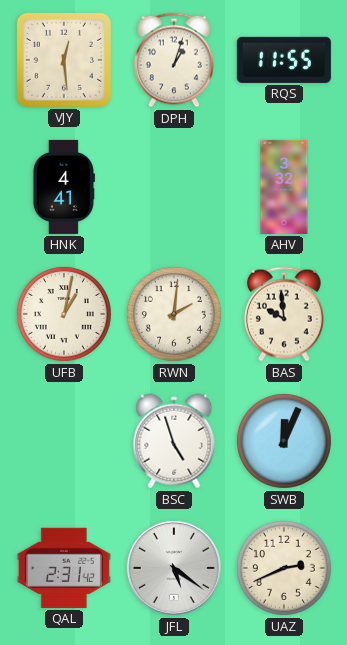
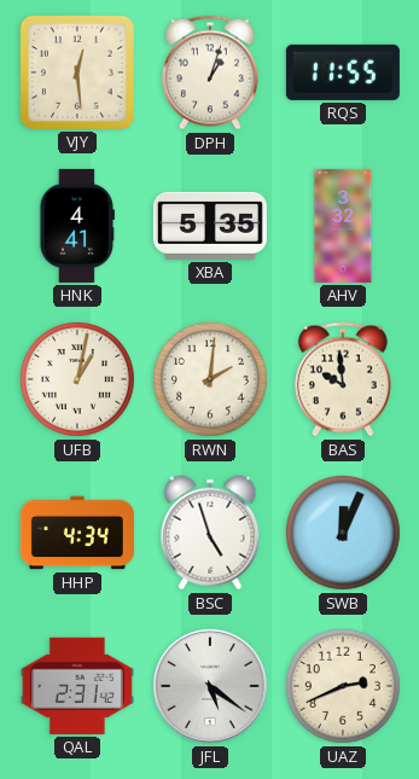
XBA: none -> 5:35
HHP: none -> 4:34
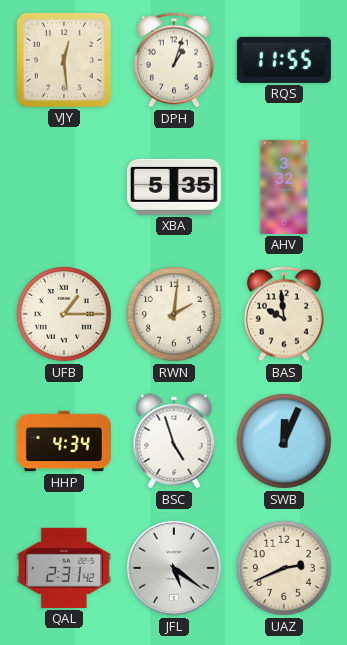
HNK: 4:41 -> none
UFB: 1:02 -> 1:15
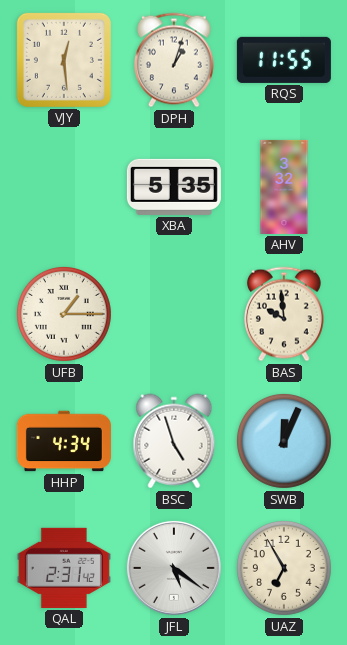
RWN: 2:01 -> none
UAZ: 2:41 -> 6:55
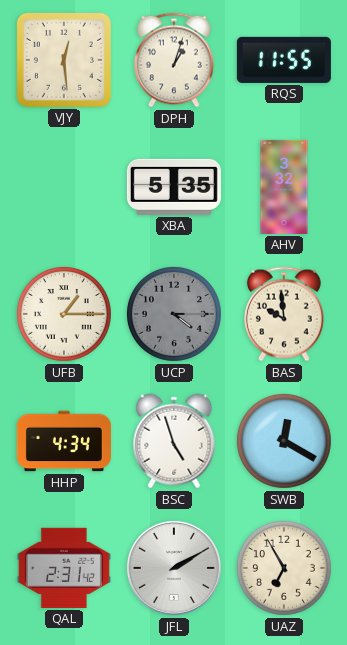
UCP: none -> 4:15
SWB: 12:04 -> 12:20
JFL: 5:21 -> 2:10
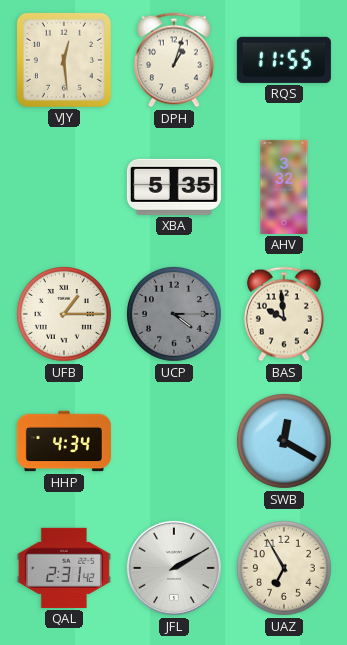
BSC: 4:57 -> none
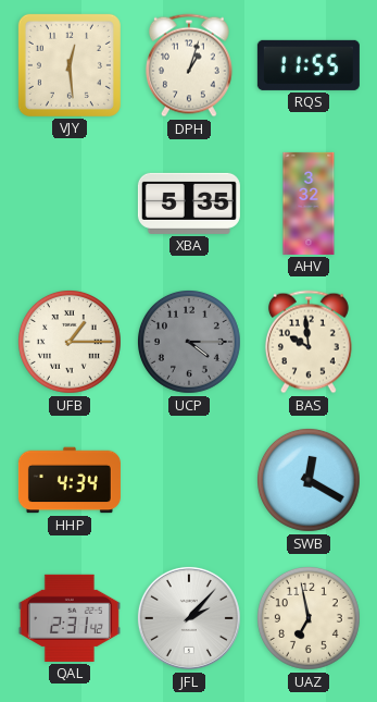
JFL: 2:10 -> 2:07
UAZ: 6:55 -> 6:58
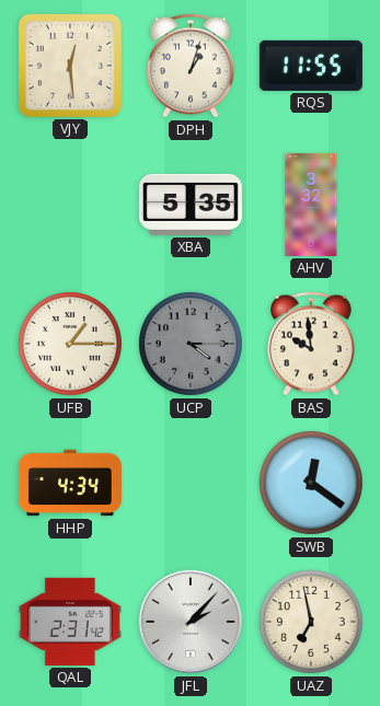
SWB: 12:20 -> 12:21
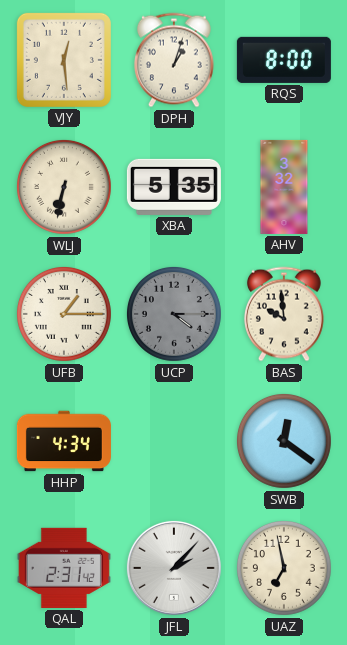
RQS: 11:55 -> 8:00
WLJ: none -> 6:32
